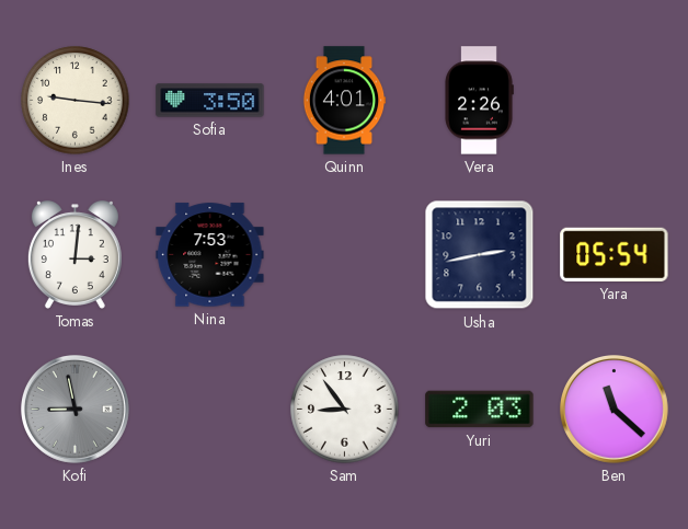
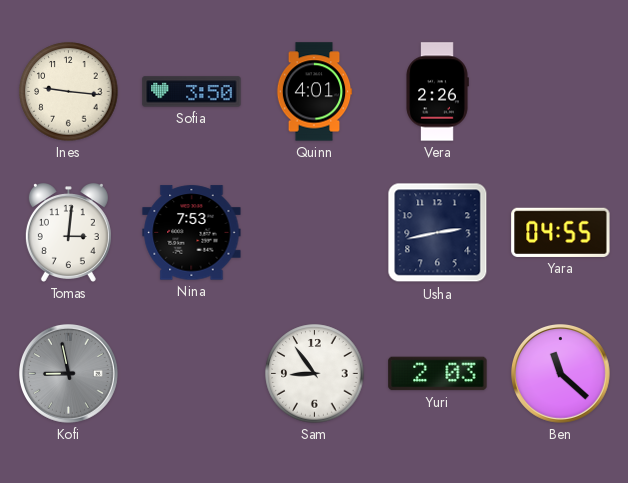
Yara: 05:54 -> 04:55
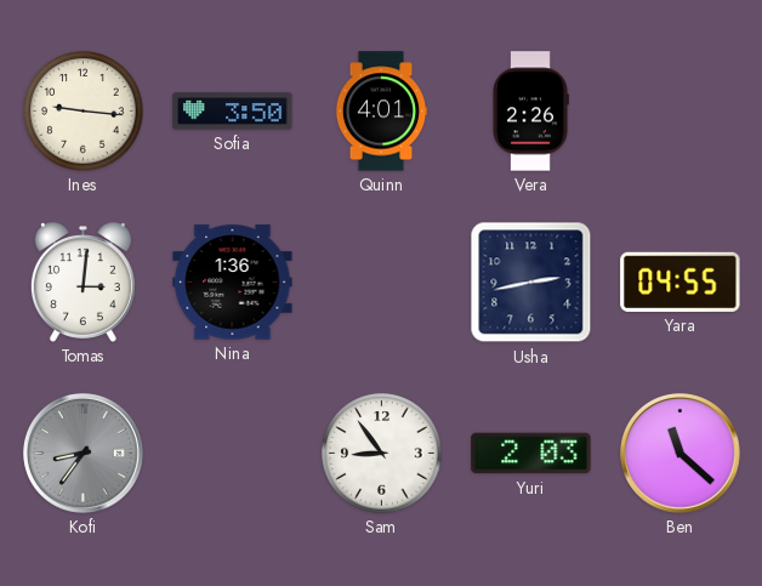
Nina: 7:53 -> 1:36
Kofi: 8:58 -> 8:36
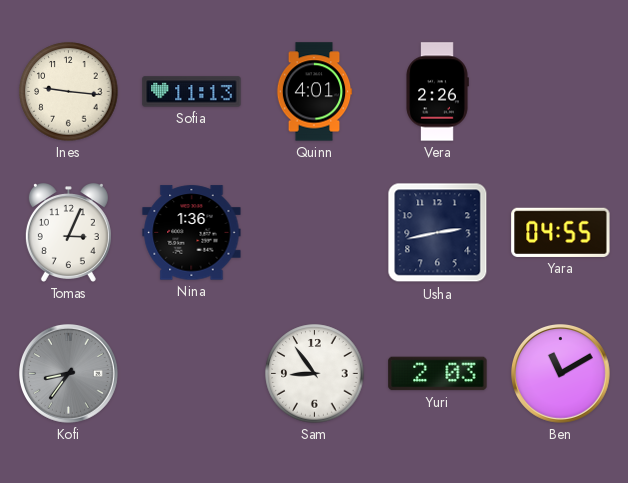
Sofia: 3:50 -> 11:13
Tomas: 3:01 -> 3:04
Ben: 11:22 -> 11:10
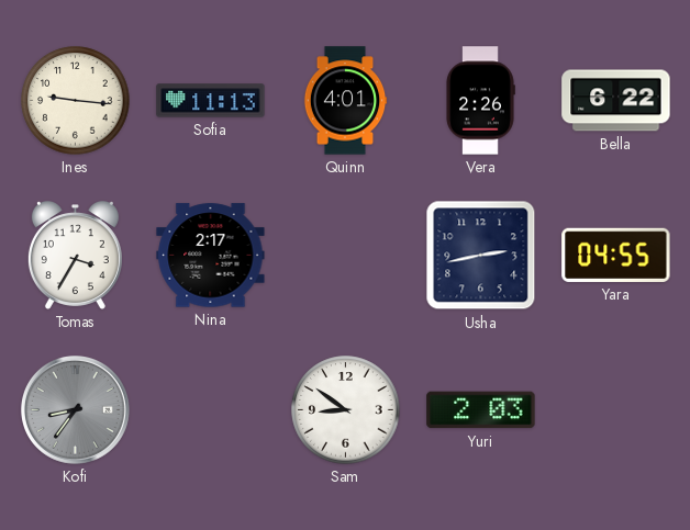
Bella: none -> 6:22
Tomas: 3:04 -> 3:35
Nina: 1:36 -> 2:17
Sam: 8:54 -> 8:51
Ben: 11:10 -> none
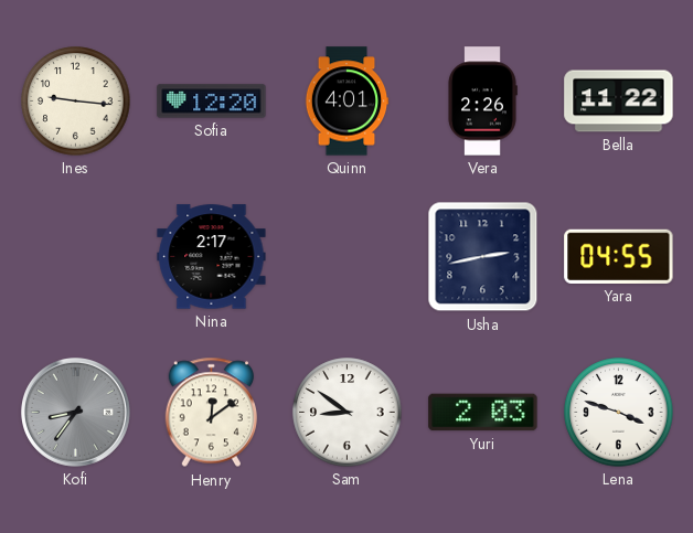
Sofia: 11:13 -> 12:20
Bella: 6:22 -> 11:22
Tomas: 3:35 -> none
Henry: none -> 12:09
Lena: none -> 3:48
